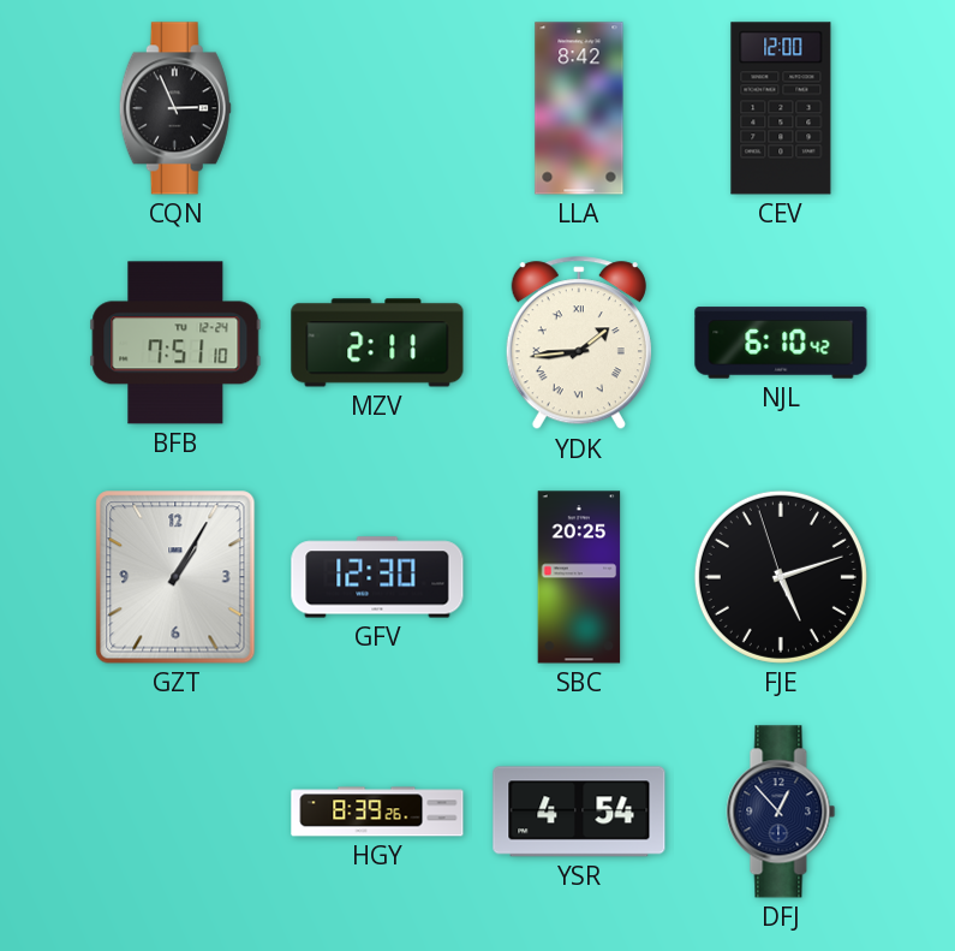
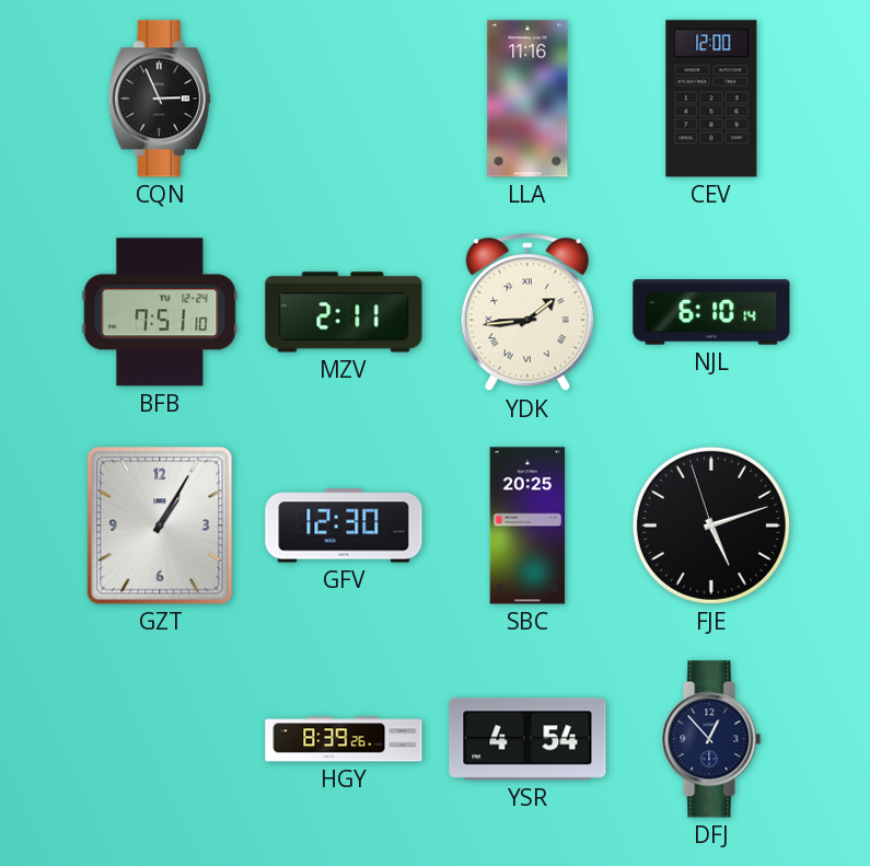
LLA: 8:42 -> 11:16
NJL: 6:10:42 -> 6:10:14
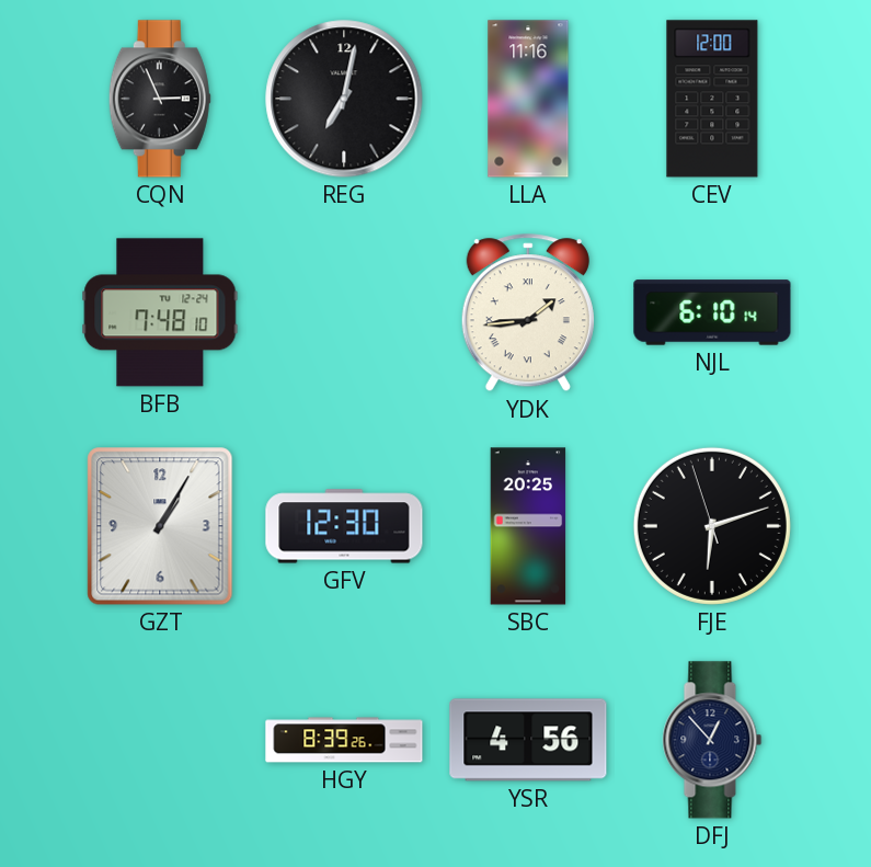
REG: none -> 7:02
BFB: 7:51 -> 7:48
MZV: 2:11 -> none
FJE: 5:11 -> 6:11
YSR: 4:54 -> 4:56
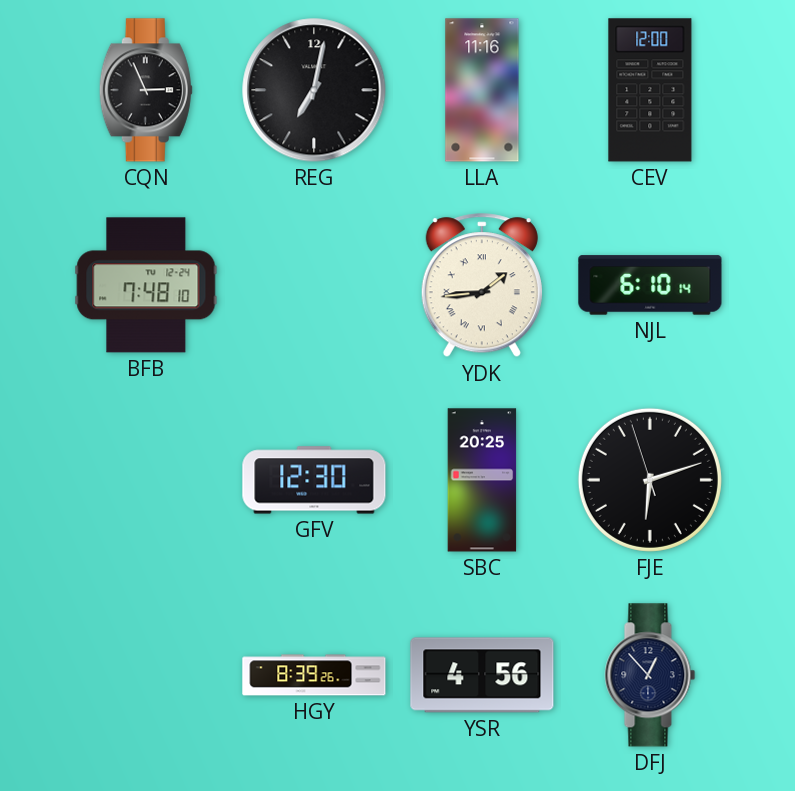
GZT: 1:05 -> none
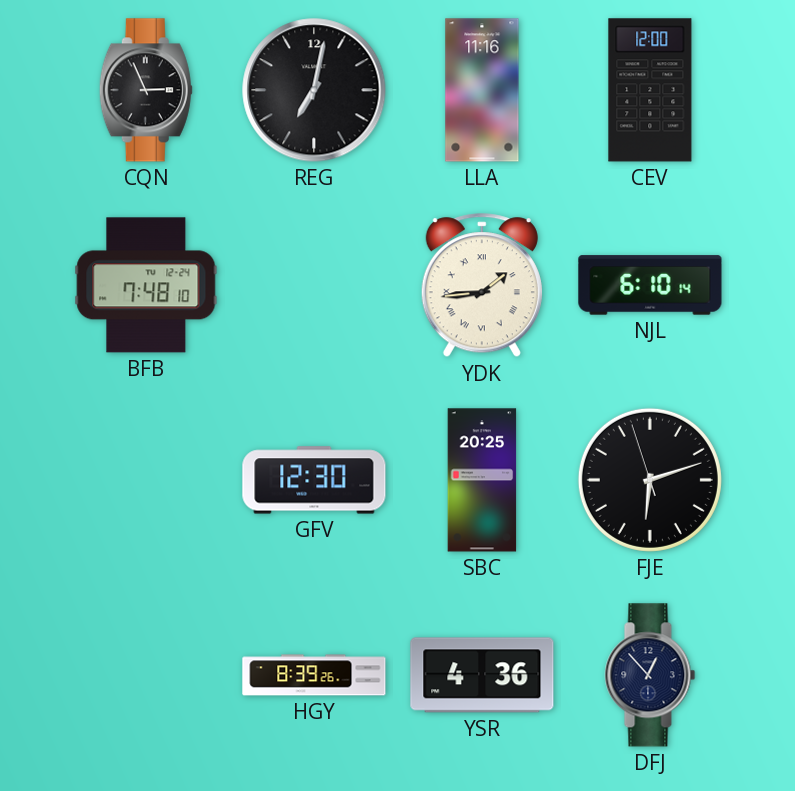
YSR: 4:56 -> 4:36
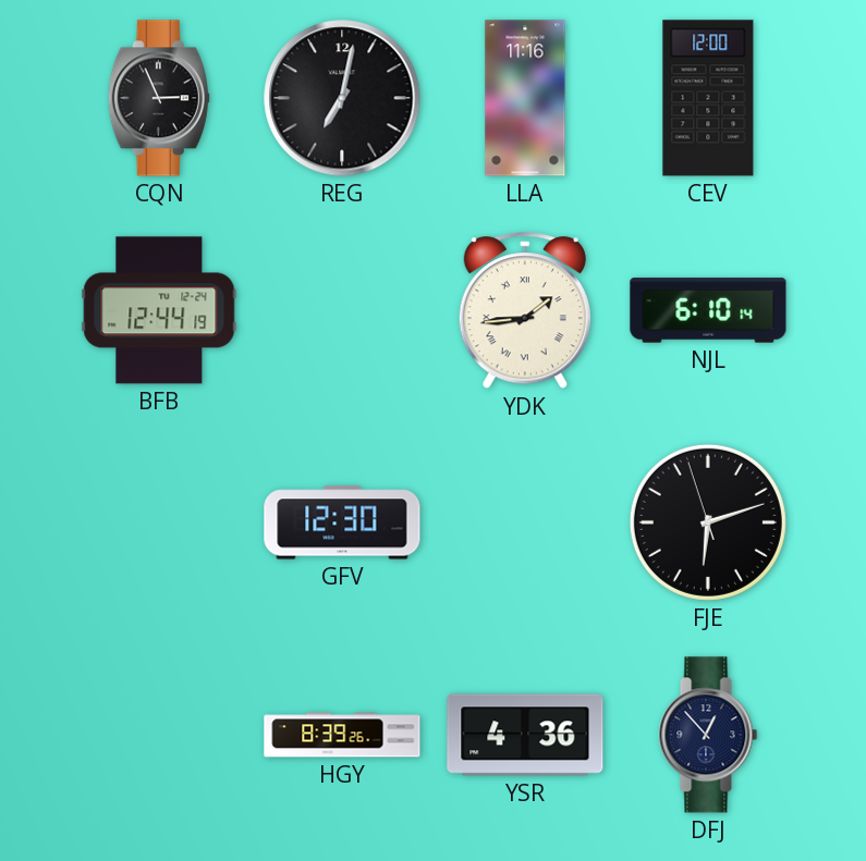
BFB: 7:48 -> 12:44
SBC: 20:25 -> none
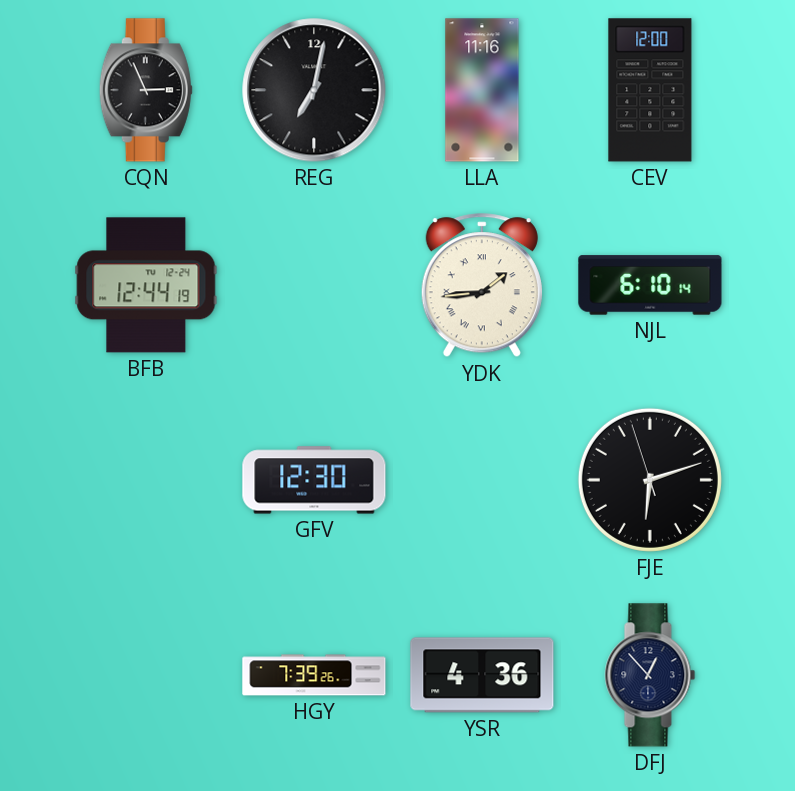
HGY: 8:39 -> 7:39
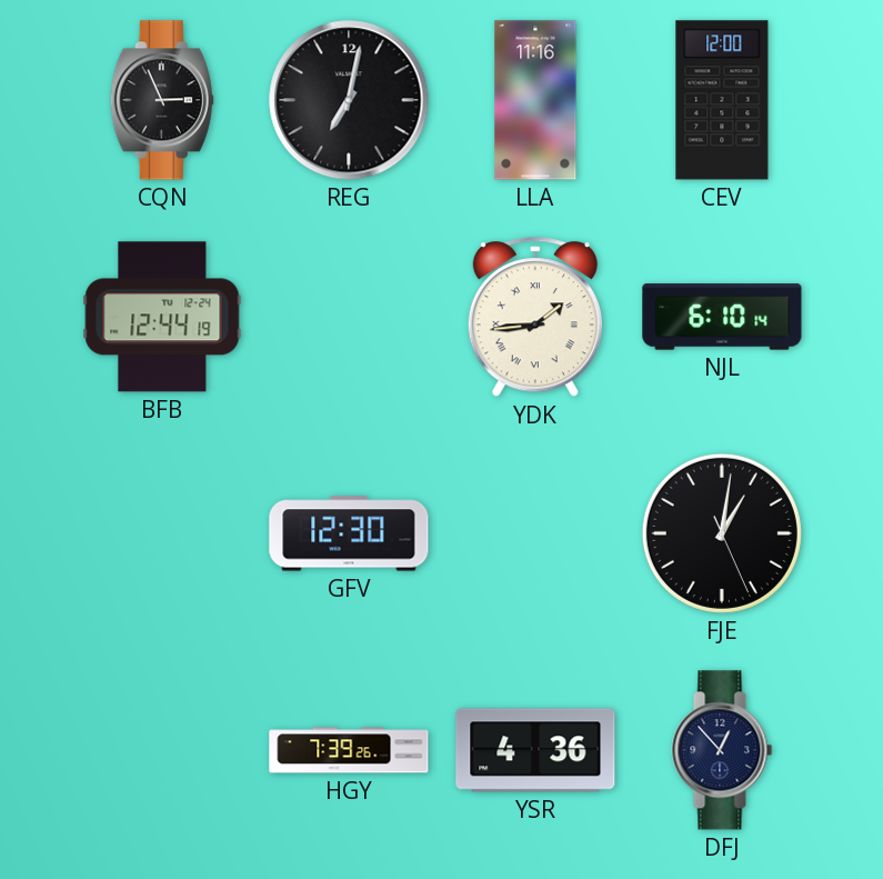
FJE: 6:11 -> 1:01
